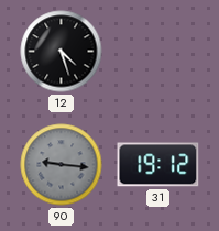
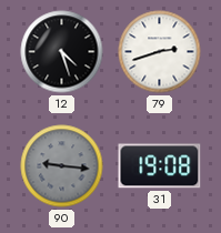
79: none -> 2:42
31: 19:12 -> 19:08
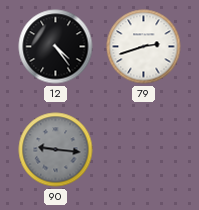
12: 4:27 -> 4:24
31: 19:08 -> none
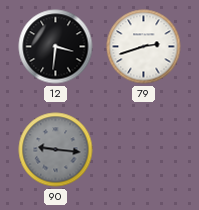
12: 4:24 -> 3:31
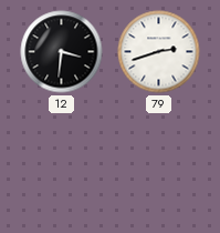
90: 9:16 -> none
